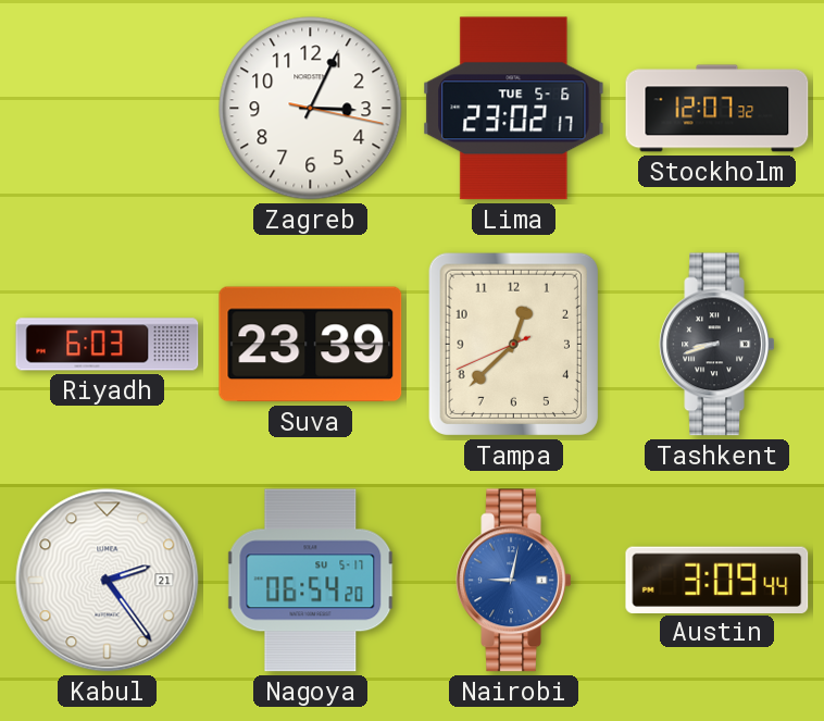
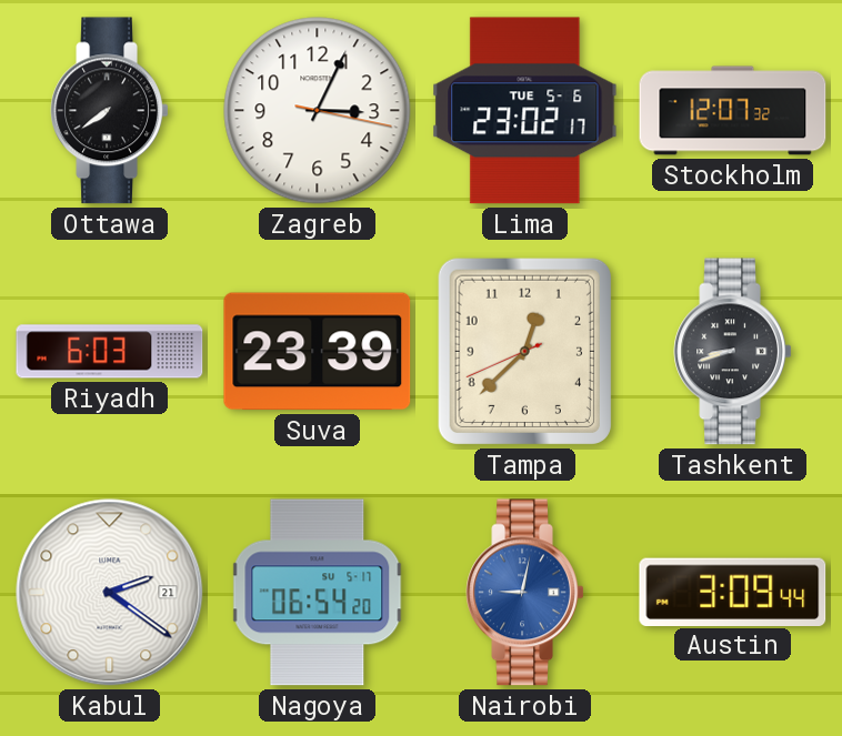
Ottawa: none -> 7:39
Kabul: 2:24 -> 2:21
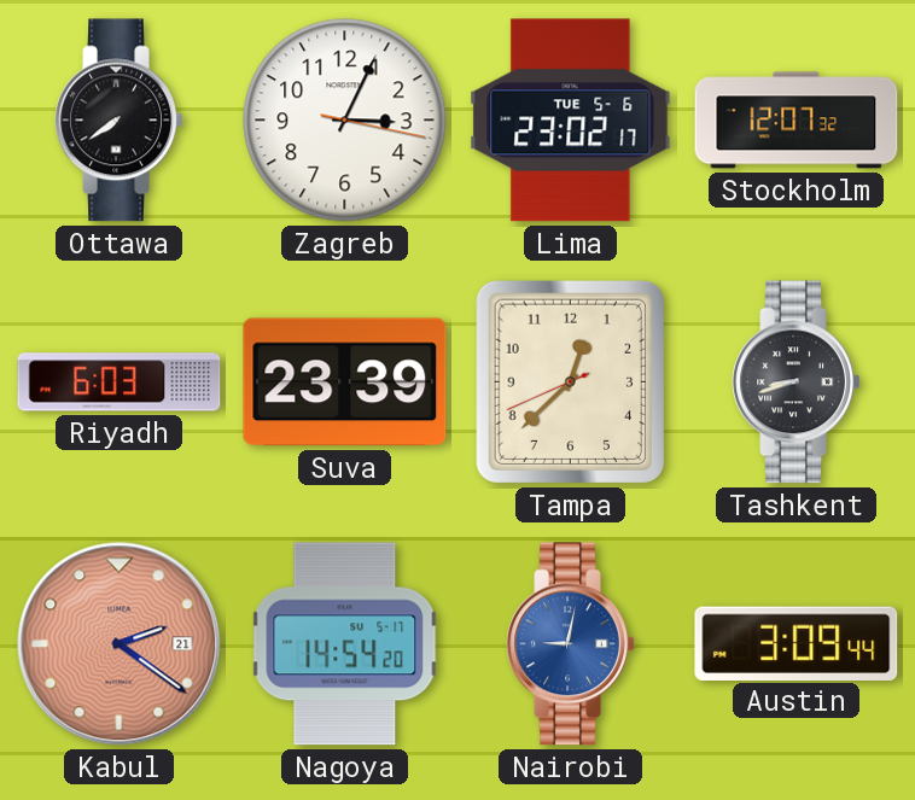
Kabul dial: white -> salmon
Nagoya: 06:54 -> 14:54
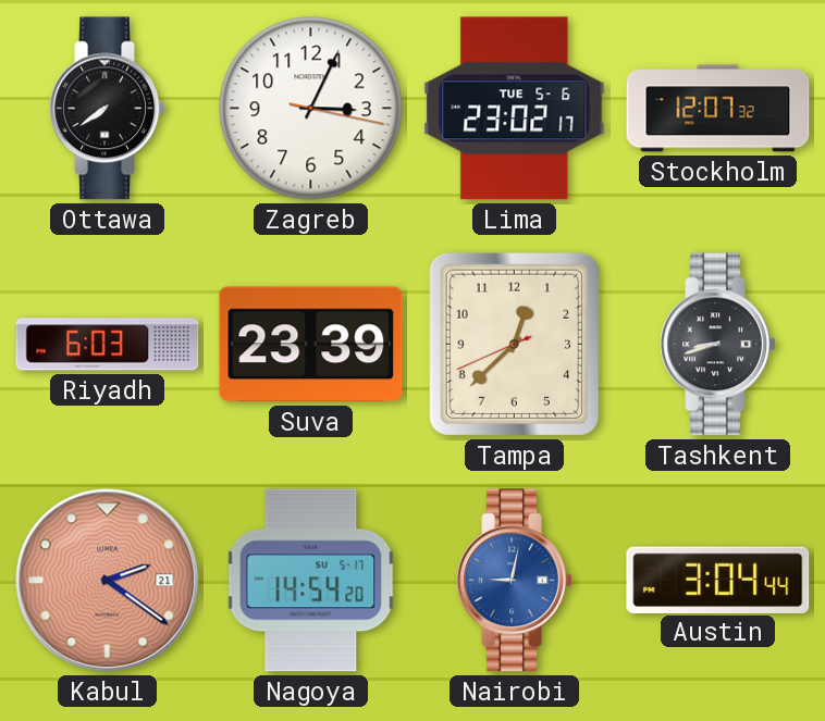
Austin: 3:09 -> 3:04
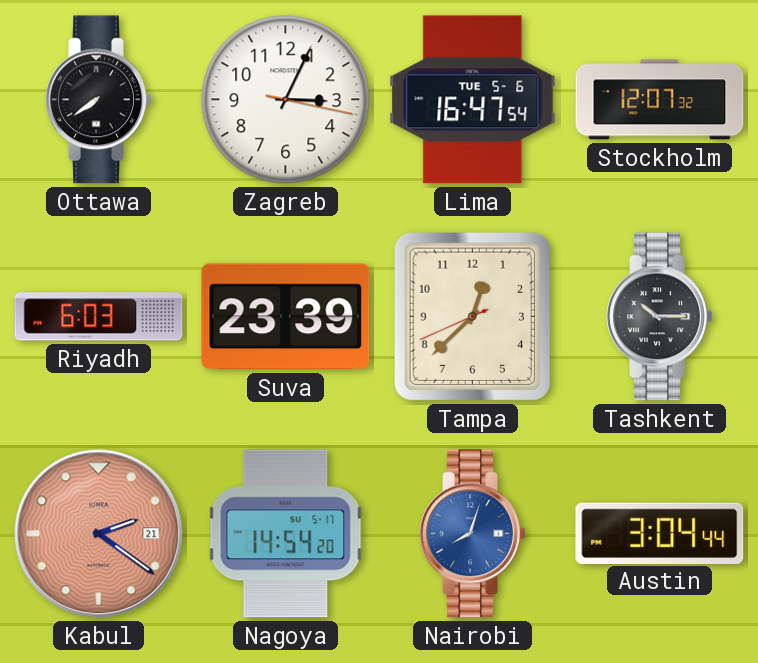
Lima: 23:02 -> 16:47
Tashkent: 8:42 -> 10:15
Nairobi: 9:02 -> 8:03
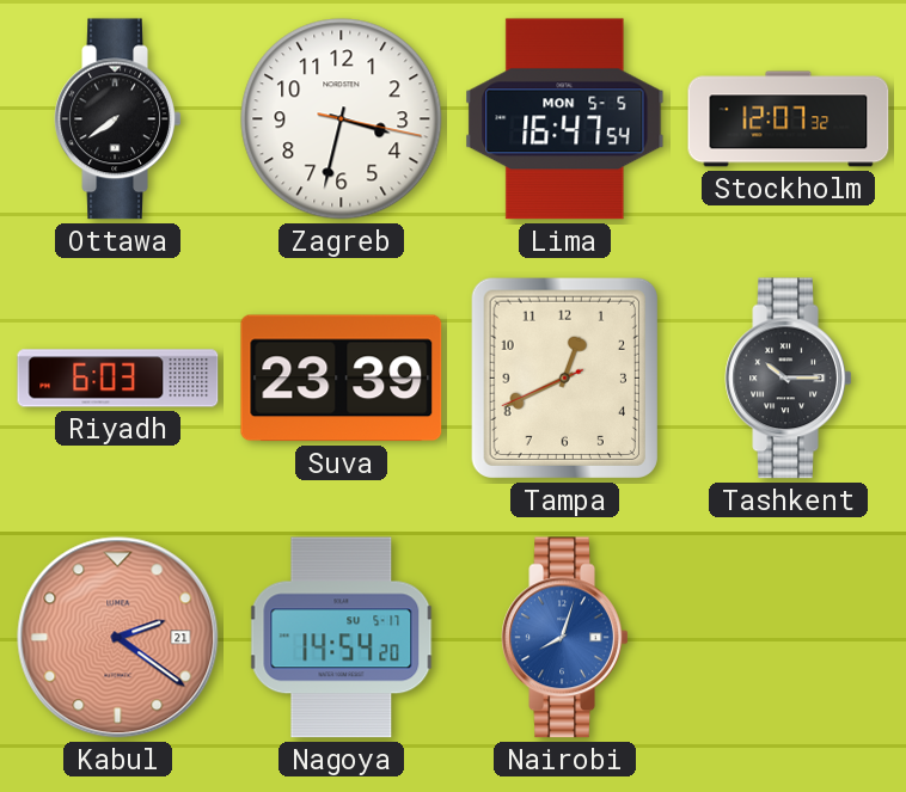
Zagreb: 3:04 -> 3:32
Lima date: TUE 5-6 -> MON 5-5
Tampa: 12:37 -> 12:40
Austin: 3:04 -> none
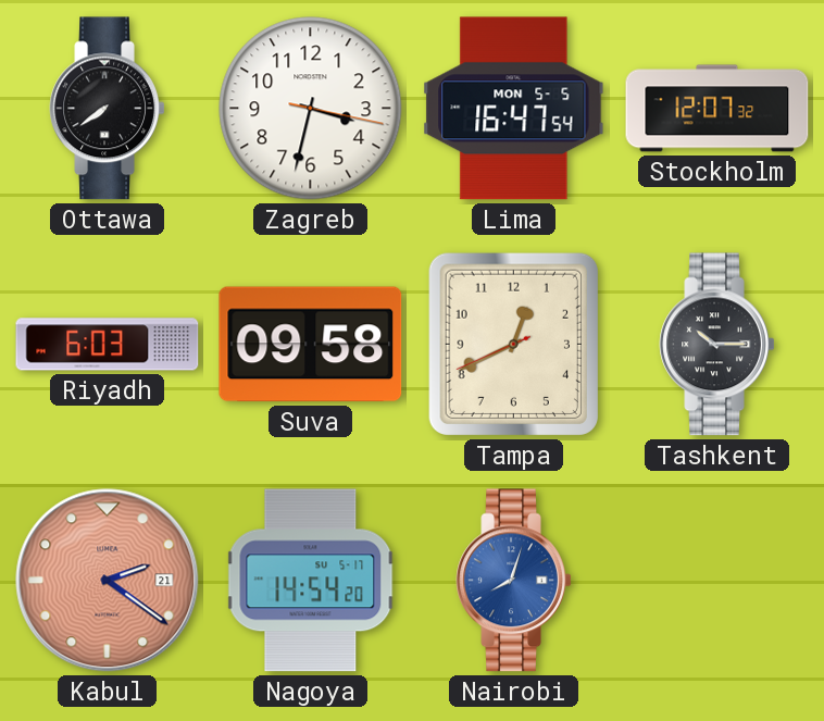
Suva: 23:39 -> 09:58
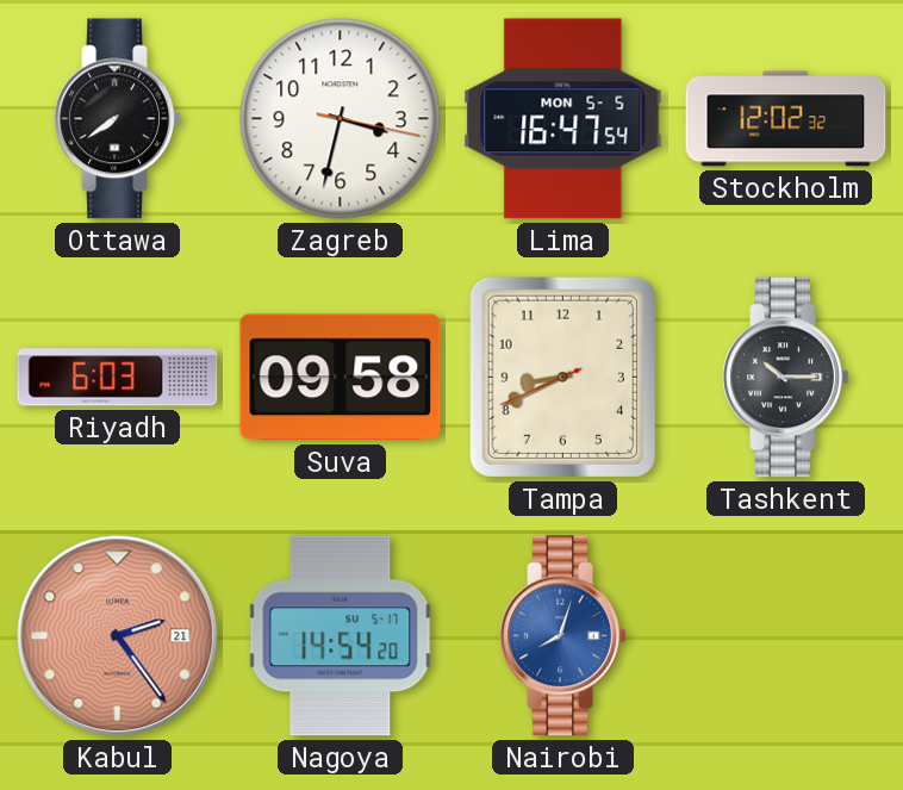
Stockholm: 12:07 -> 12:02
Tampa: 12:40 -> 8:40
Kabul: 2:21 -> 2:24
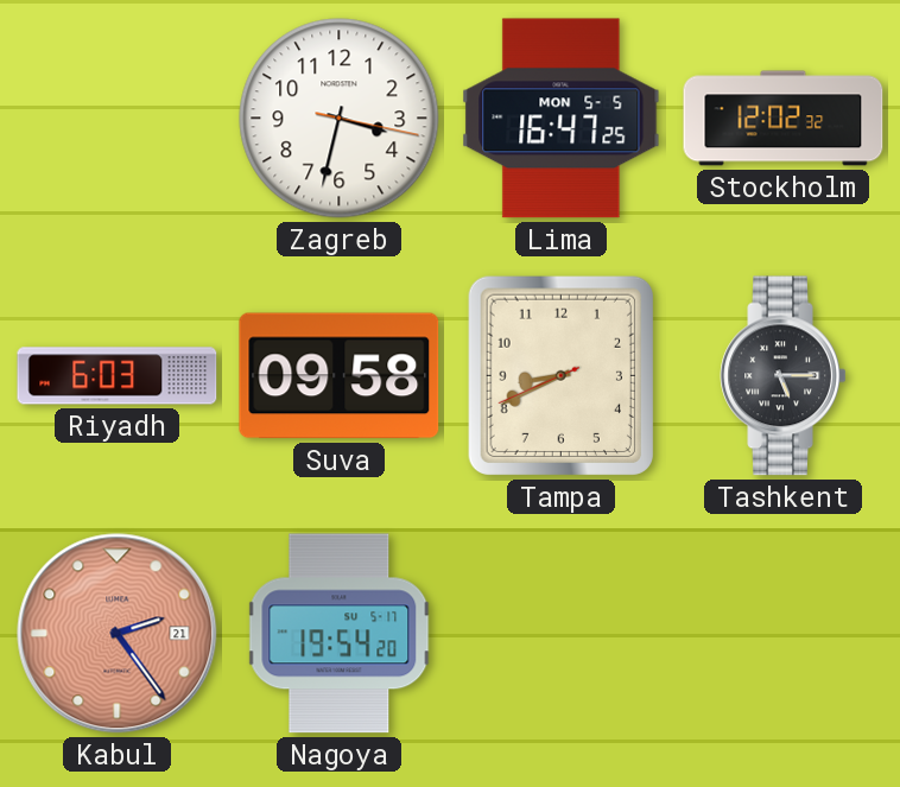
Ottawa: 7:39 -> none
Lima: 16:47:54 -> 16:47:25
Tashkent: 10:15 -> 5:15
Nagoya: 14:54 -> 19:54
Nairobi: 8:03 -> none
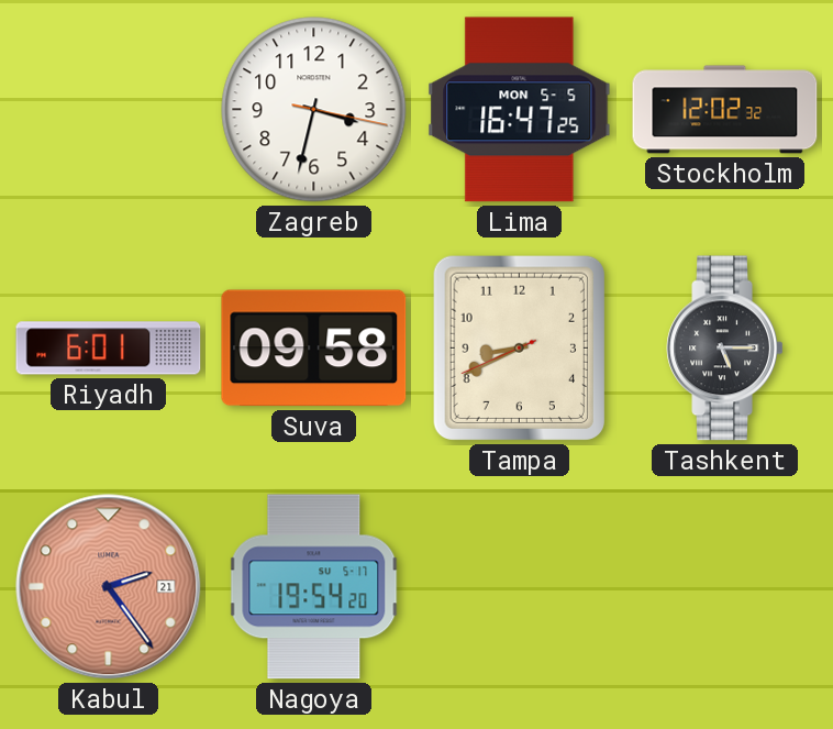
Riyadh: 6:03 -> 6:01
